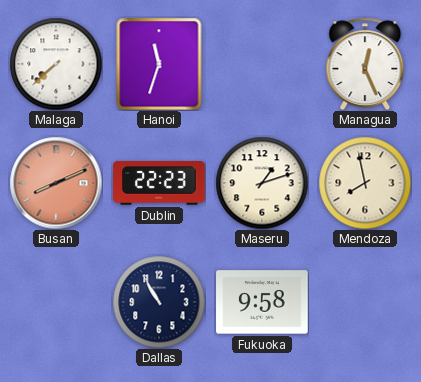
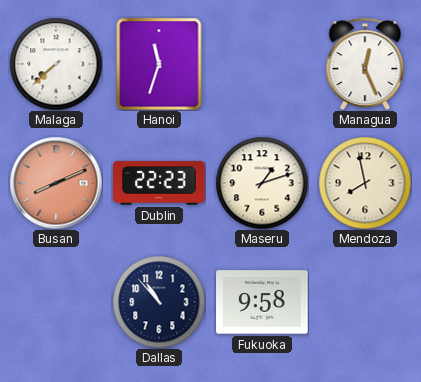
Dallas: 10:55 -> 10:53
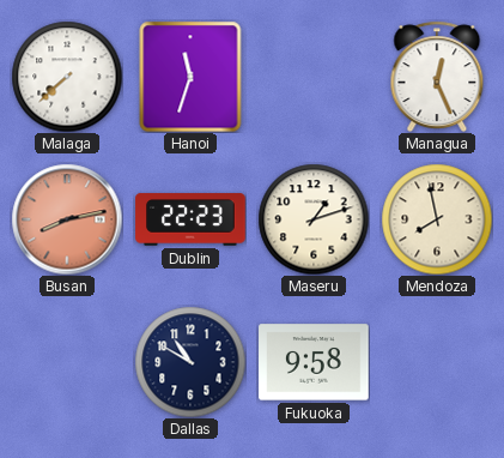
Busan: 8:11 -> 8:13
Dallas: 10:53 -> 10:50
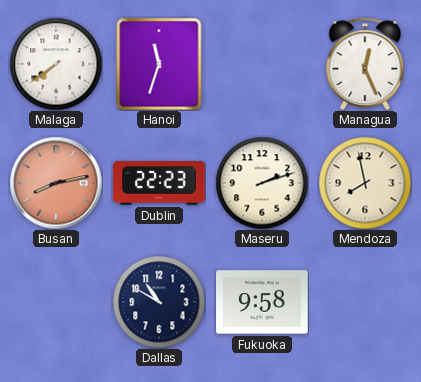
Malaga: 7:38 -> 7:39
Maseru: 1:12 -> 2:12
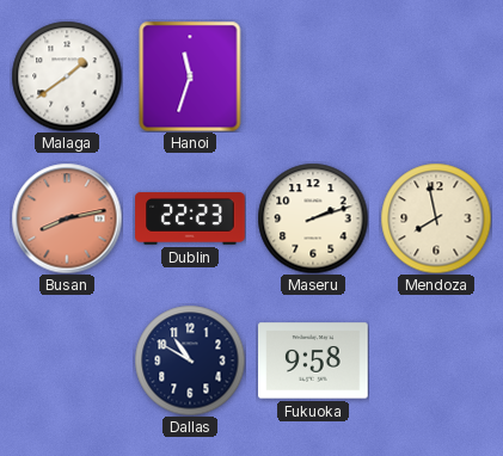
Malaga: 7:39 -> 1:39
Managua: 12:26 -> none
